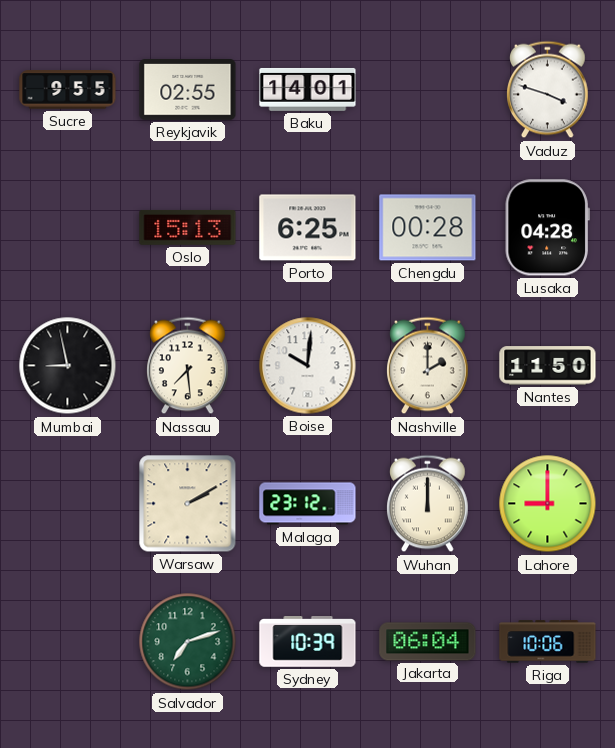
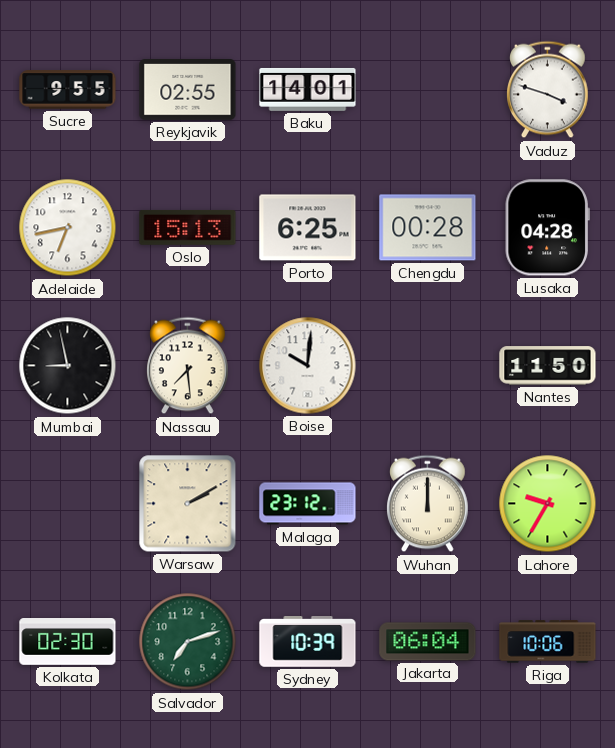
Adelaide: none -> 6:43
Nashville: 2:00 -> none
Lahore: 9:00 -> 9:35
Kolkata: none -> 02:30
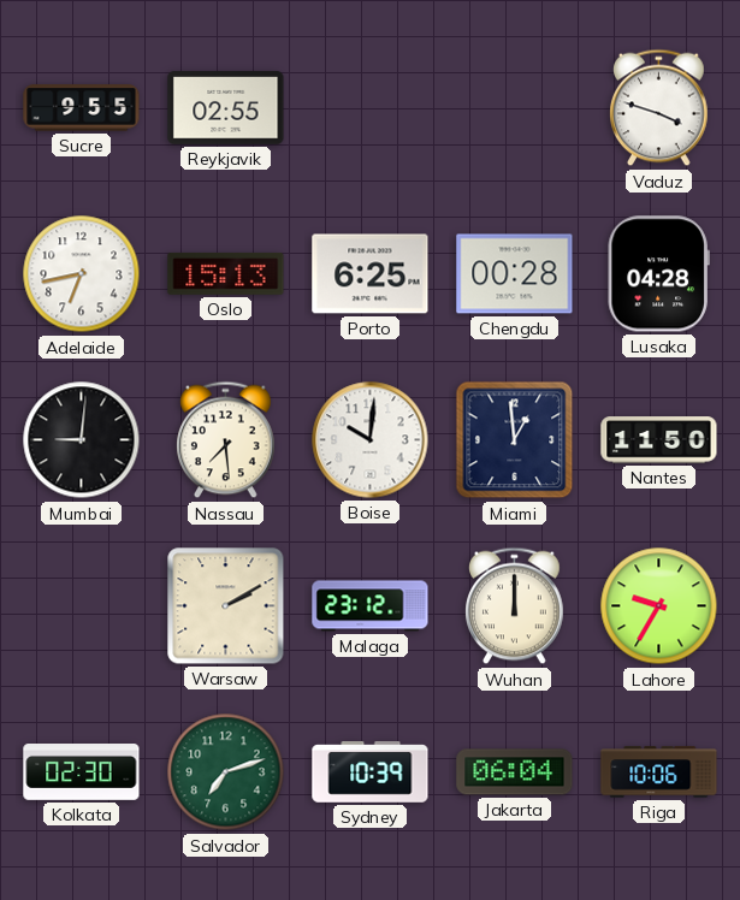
Baku: 14:01 -> none
Mumbai: 8:58 -> 9:01
Miami: none -> 12:59
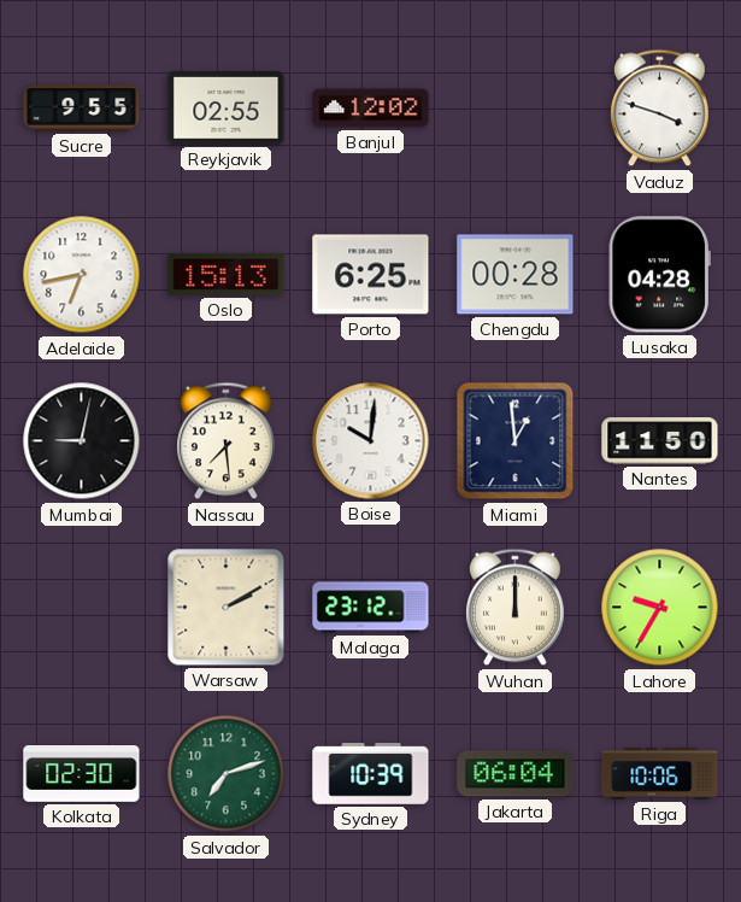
Banjul: none -> 12:02
Mumbai: 9:01 -> 9:02
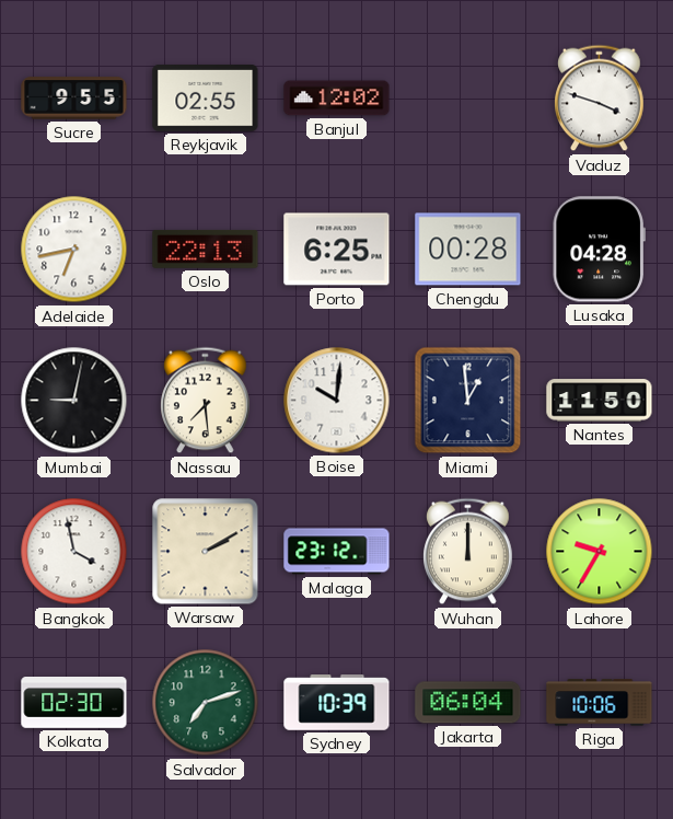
Oslo: 15:13 -> 22:13
Bangkok: none -> 3:58
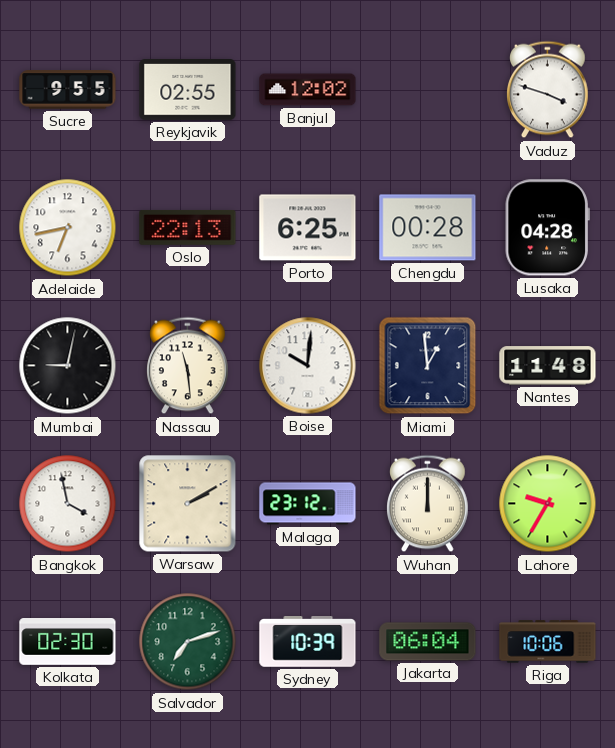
Nassau: 7:29 -> 11:29
Nantes: 11:50 -> 11:48
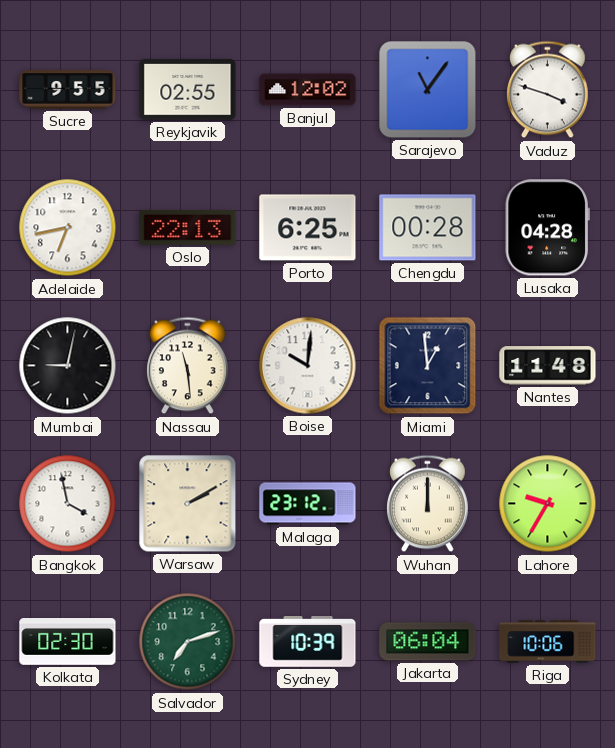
Sarajevo: none -> 11:06
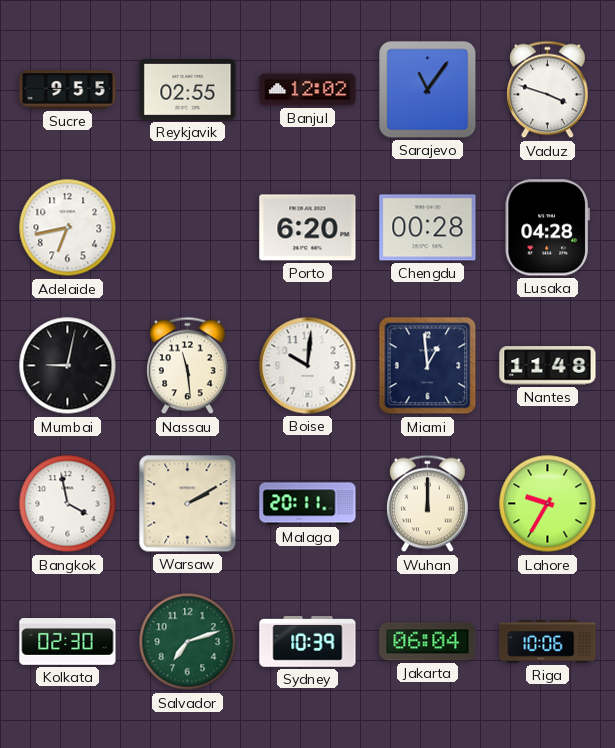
Oslo: 22:13 -> none
Porto: 6:25 -> 6:20
Malaga: 23:12 -> 20:11
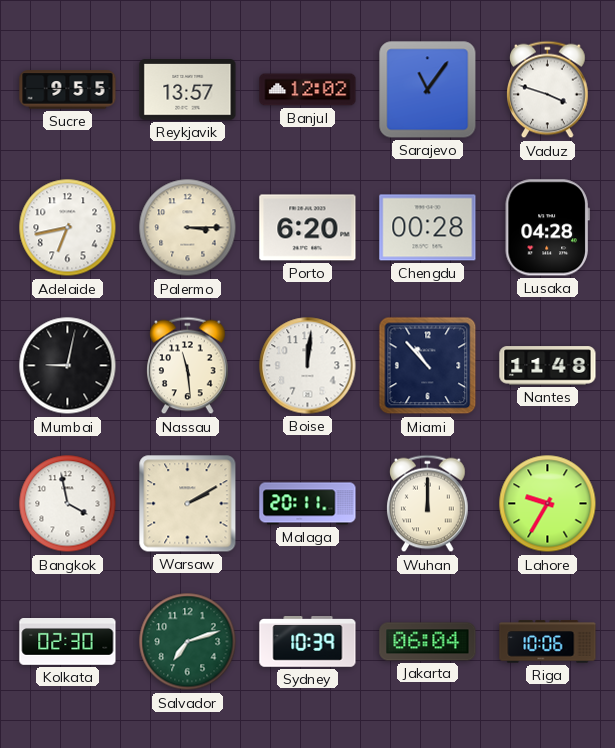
Reykjavik: 02:55 -> 13:57
Palermo: none -> 3:15
Boise: 10:01 -> 12:01
Miami: 12:59 -> 10:53
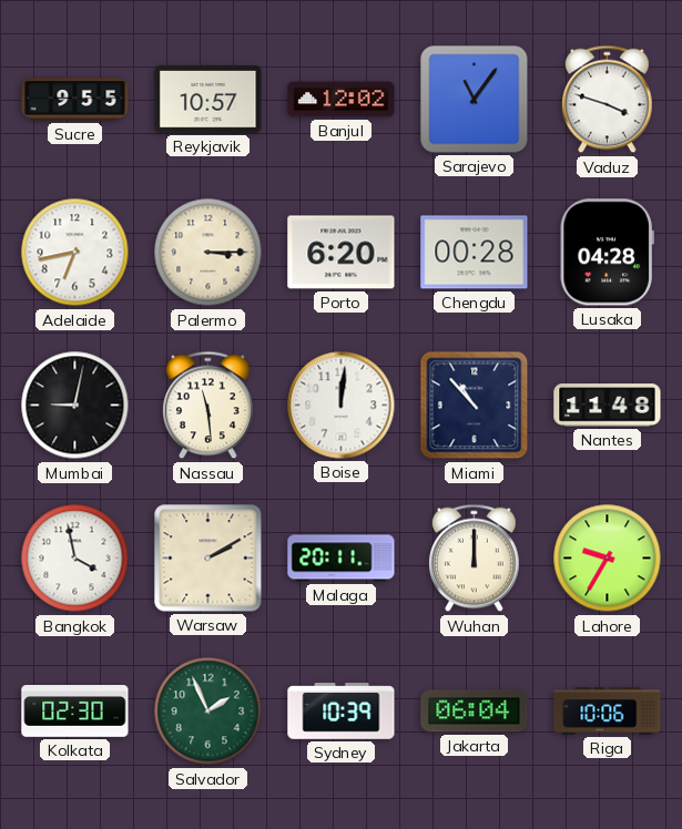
Reykjavik: 13:57 -> 10:57
Salvador: 7:12 -> 1:56
